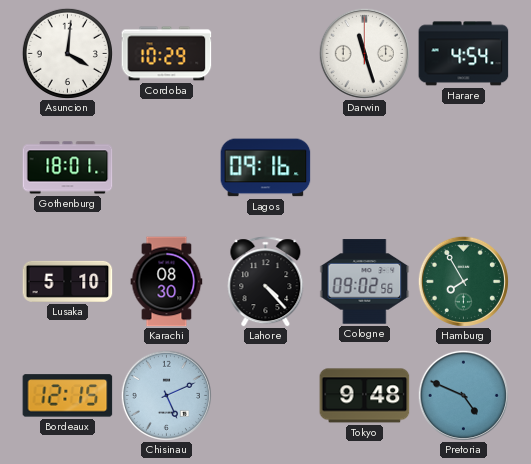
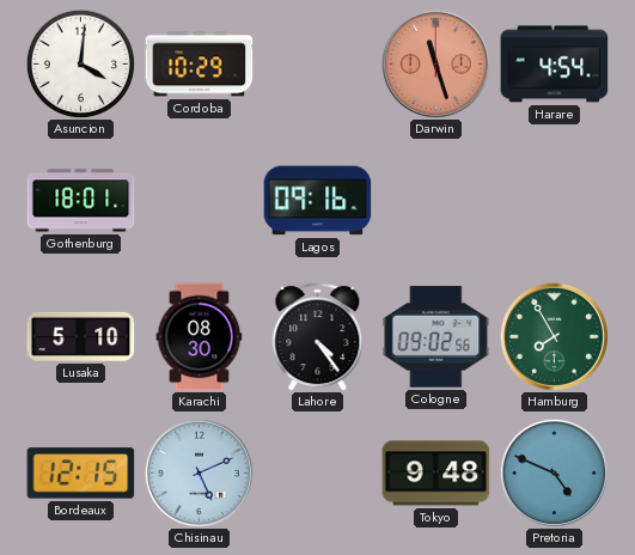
Darwin dial: white -> salmon
Lahore: 4:23 -> 4:24
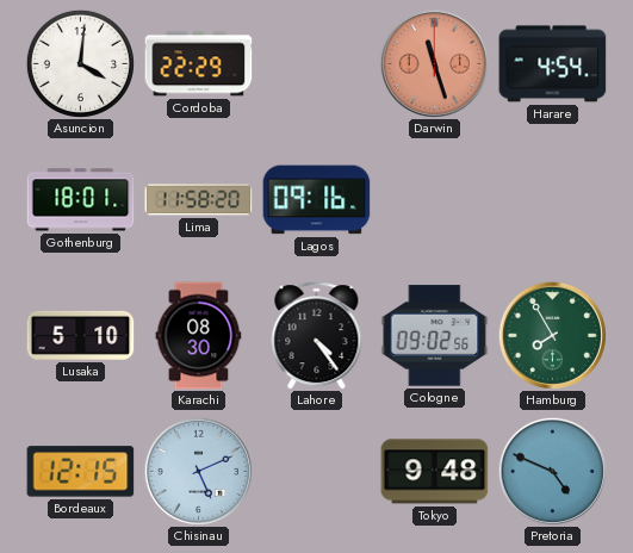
Cordoba: 10:29 -> 22:29
Lima: none -> 11:58
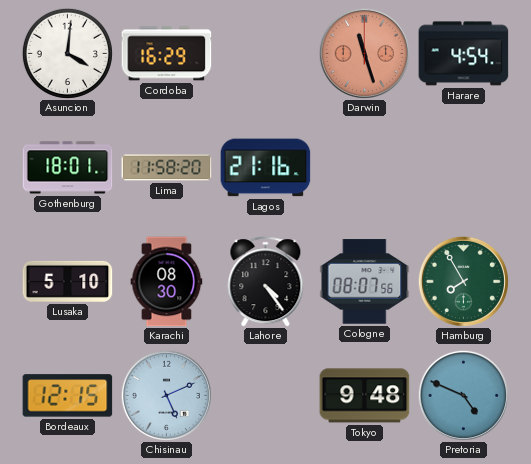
Cordoba: 22:29 -> 16:29
Lagos: 09:16 -> 21:16
Cologne: 09:02 -> 08:07
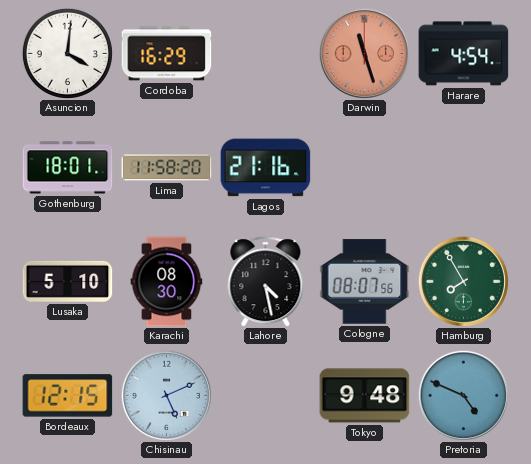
Lahore: 4:24 -> 4:28
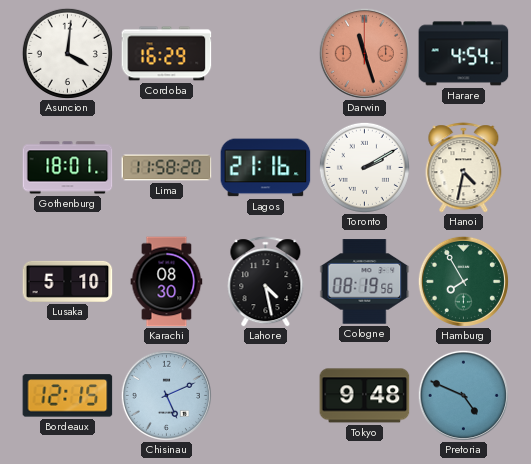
Toronto: none -> 2:10
Hanoi: none -> 4:32
Cologne: 08:07 -> 08:19
